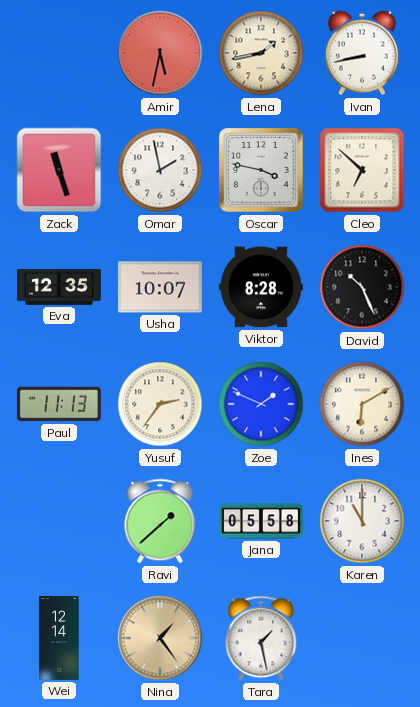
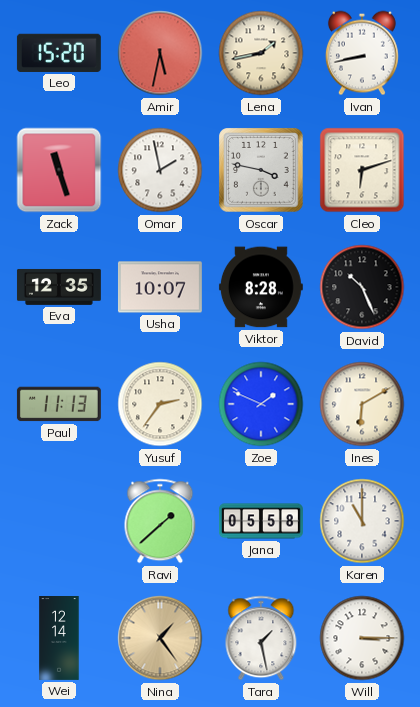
Leo: none -> 15:20
Cleo: 6:52 -> 6:12
Will: none -> 3:15
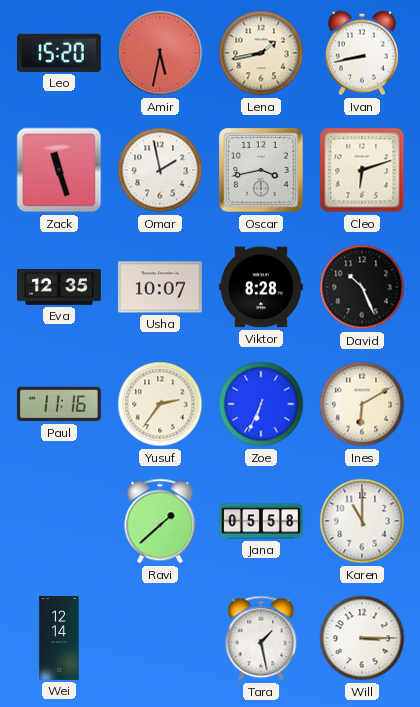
Oscar: 3:47 -> 3:43
Paul: 11:13 -> 11:16
Zoe: 1:49 -> 6:34
Nina: 1:24 -> none
